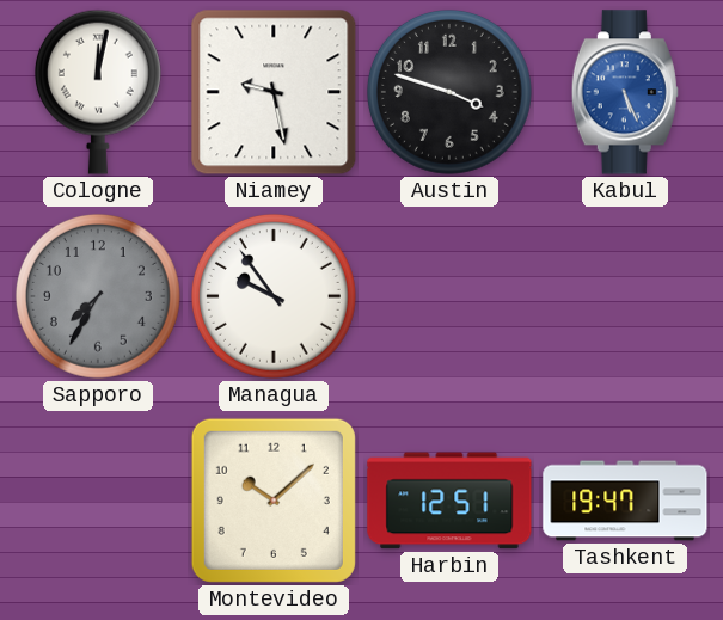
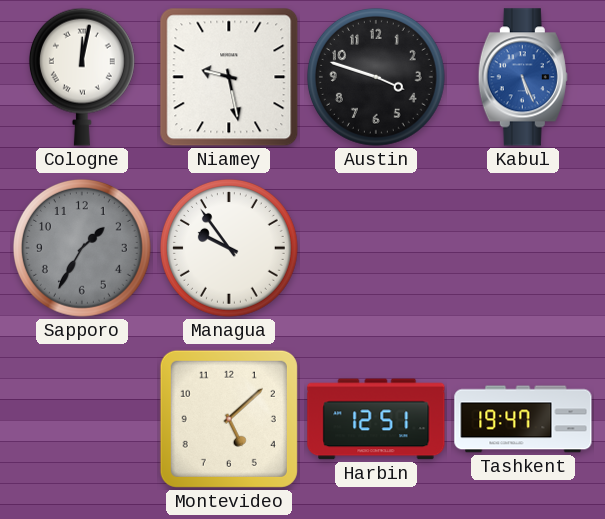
Sapporo: 7:35 -> 1:35
Montevideo: 10:08 -> 5:08
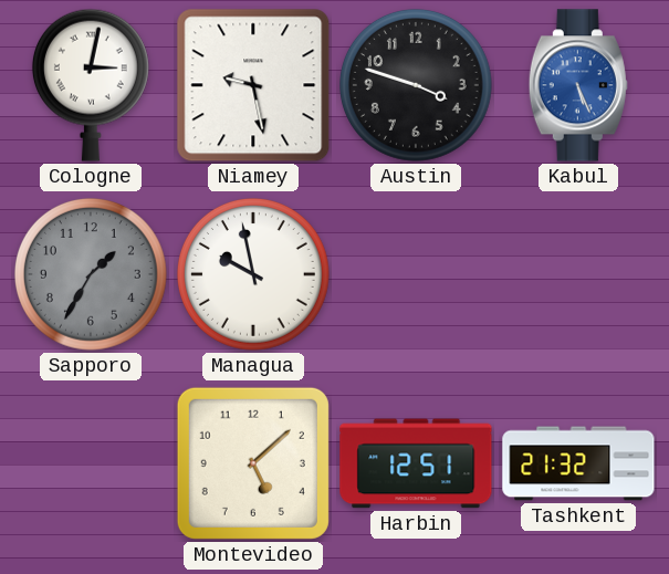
Cologne: 12:02 -> 3:02
Managua: 9:54 -> 9:58
Tashkent: 19:47 -> 21:32
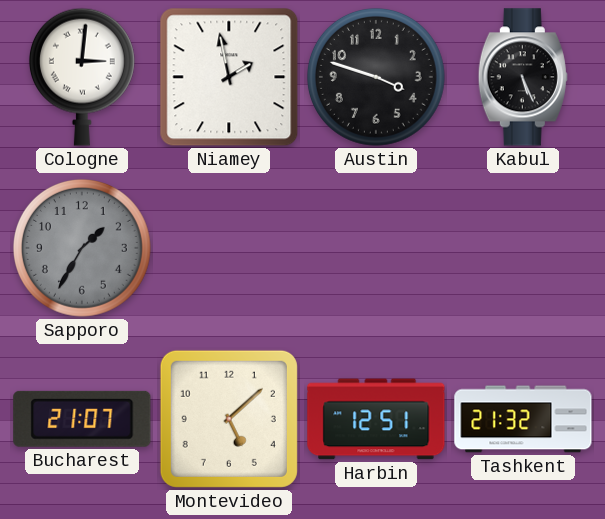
Cologne: 3:02 -> 3:01
Niamey: 9:28 -> 1:58
Kabul dial: blue -> black
Managua: 9:58 -> none
Bucharest: none -> 21:07
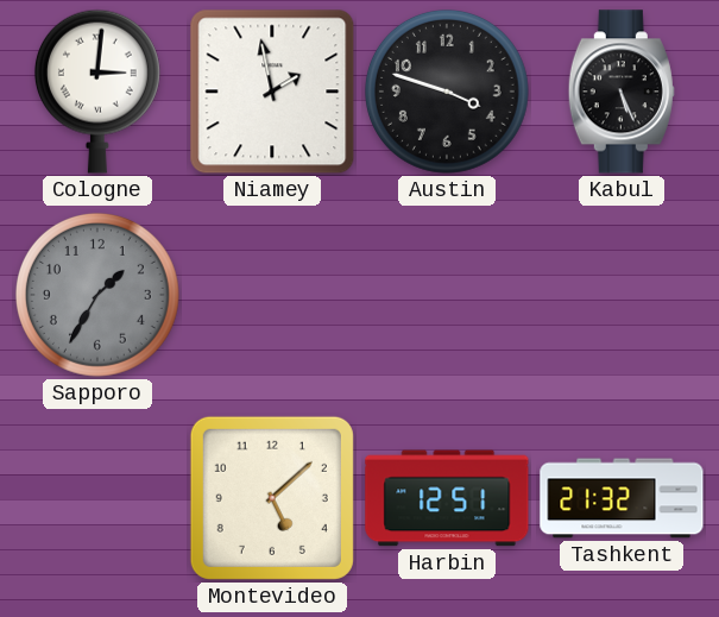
Bucharest: 21:07 -> none
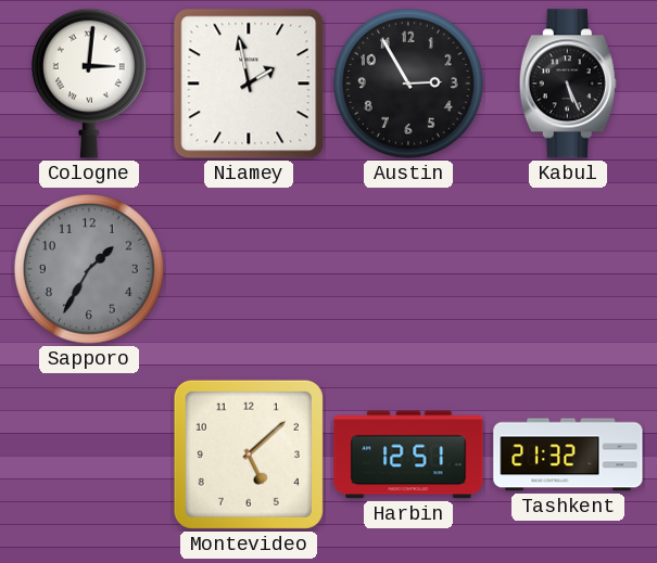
Austin: 3:48 -> 2:55
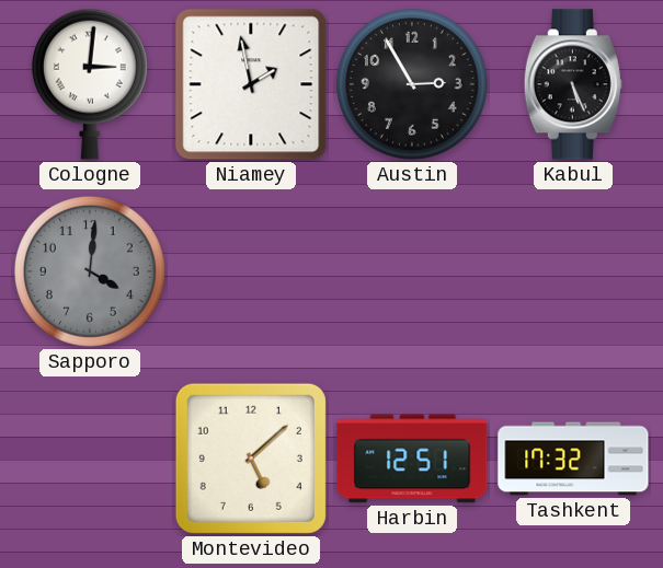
Sapporo: 1:35 -> 4:01
Tashkent: 21:32 -> 17:32
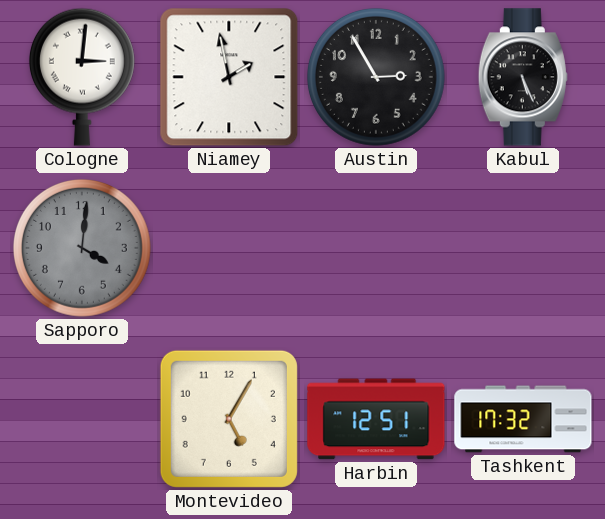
Montevideo: 5:08 -> 5:05
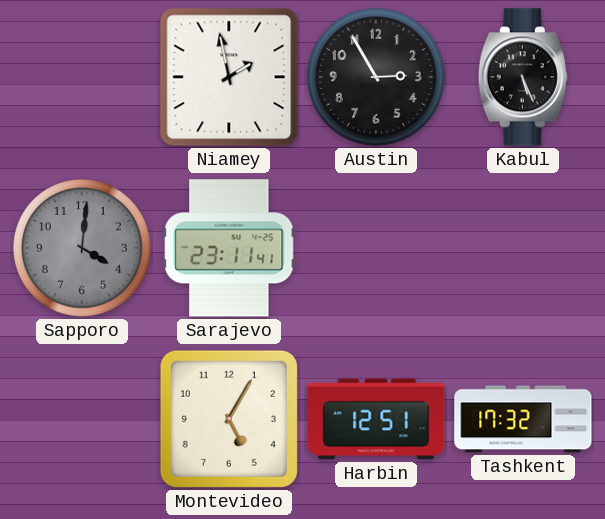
Cologne: 3:01 -> none
Sarajevo: none -> 23:11
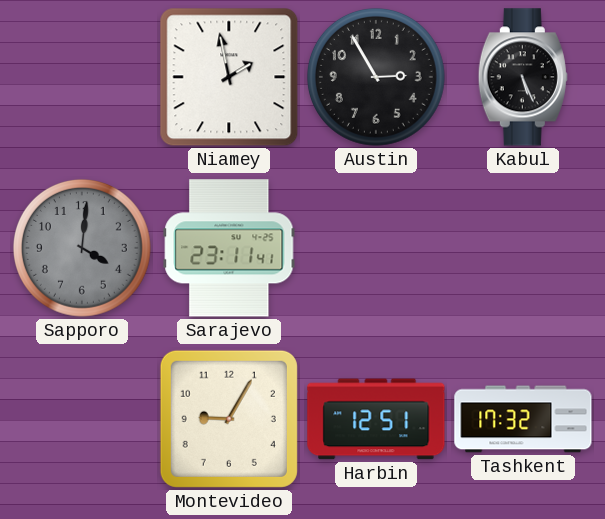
Montevideo: 5:05 -> 9:05
